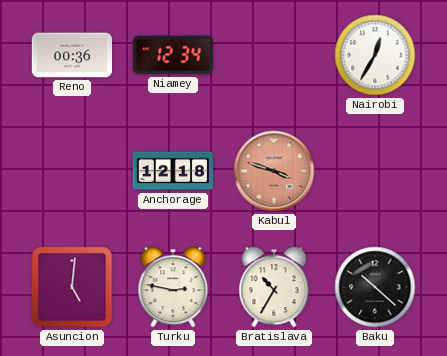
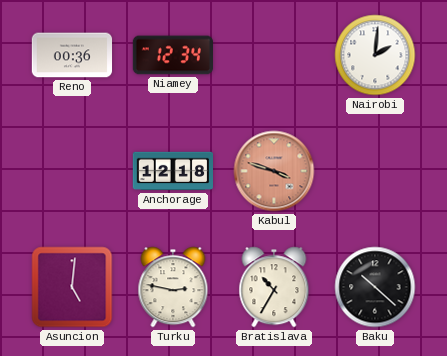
Nairobi: 12:35 -> 2:01
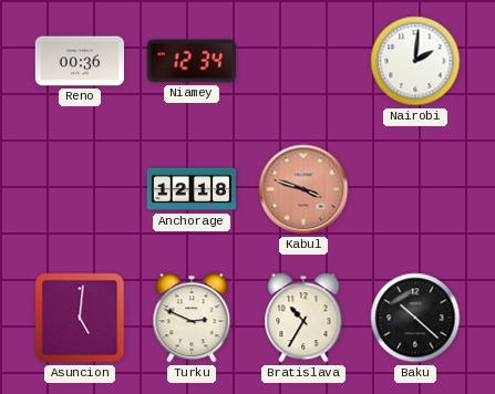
Turku: 2:47 -> 2:49
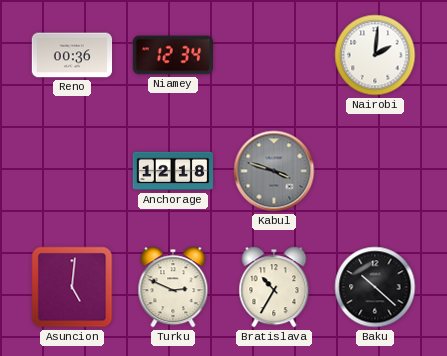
Kabul dial: salmon -> grey
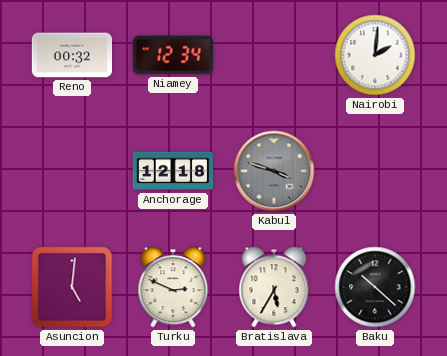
Reno: 00:36 -> 00:32
Bratislava: 10:35 -> 5:35
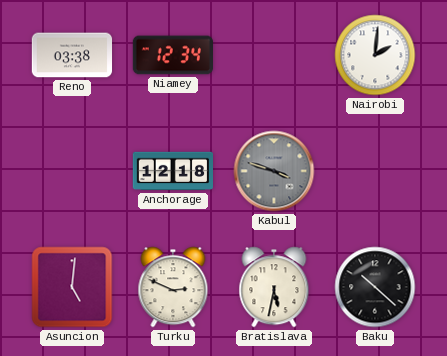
Reno: 00:32 -> 03:38
Bratislava: 5:35 -> 5:32
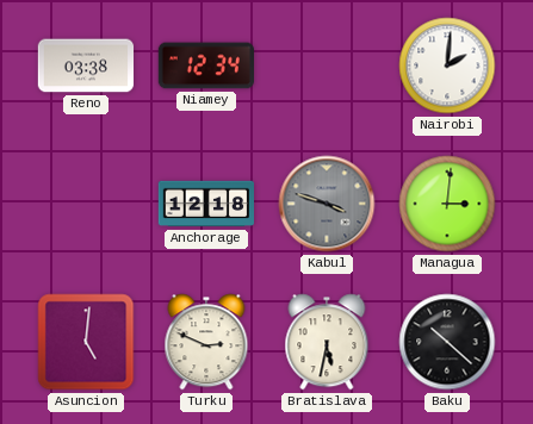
Managua: none -> 3:01
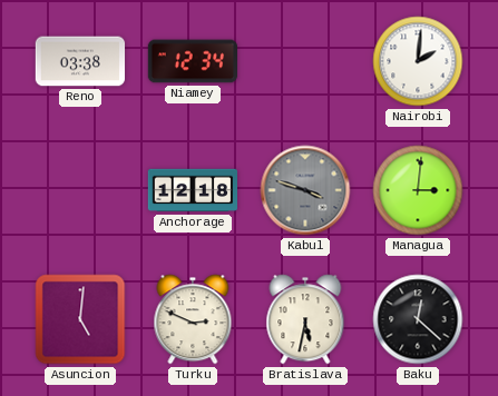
Baku: 10:22 -> 12:22
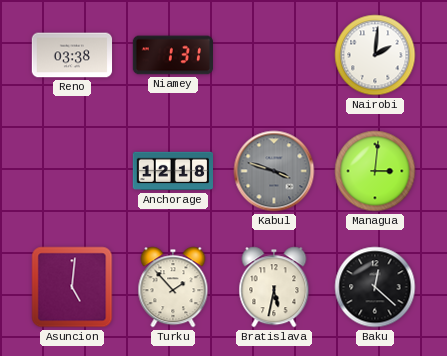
Niamey: 12:34 -> 1:31
Turku: 2:49 -> 1:53
